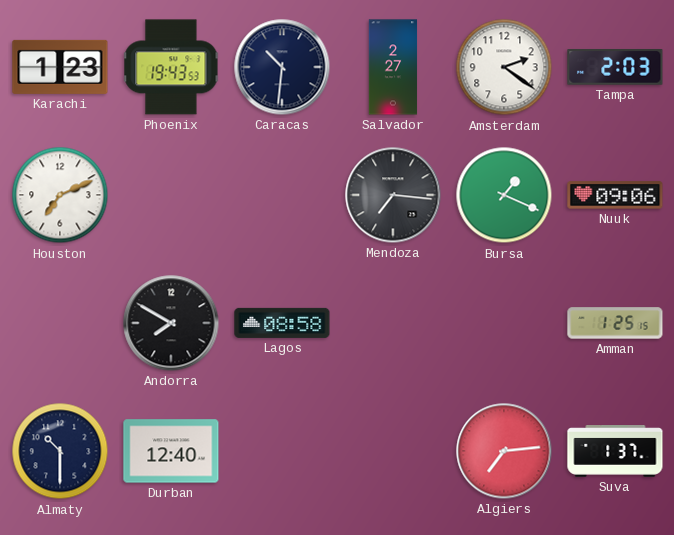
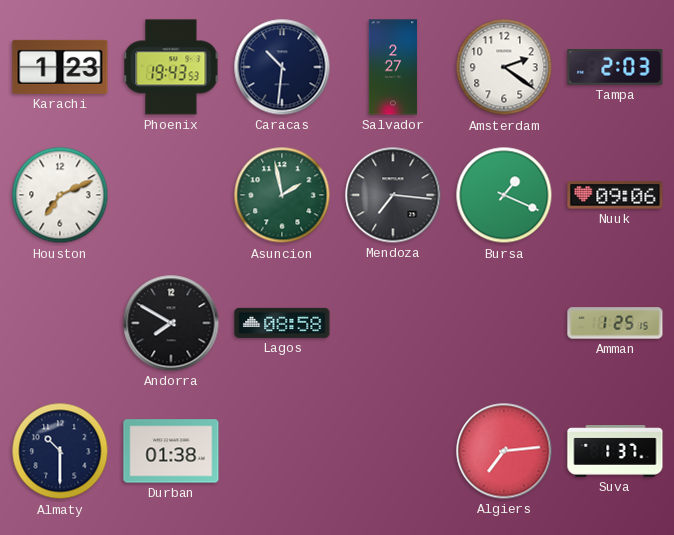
Asuncion: none -> 1:58
Durban: 12:40 -> 01:38
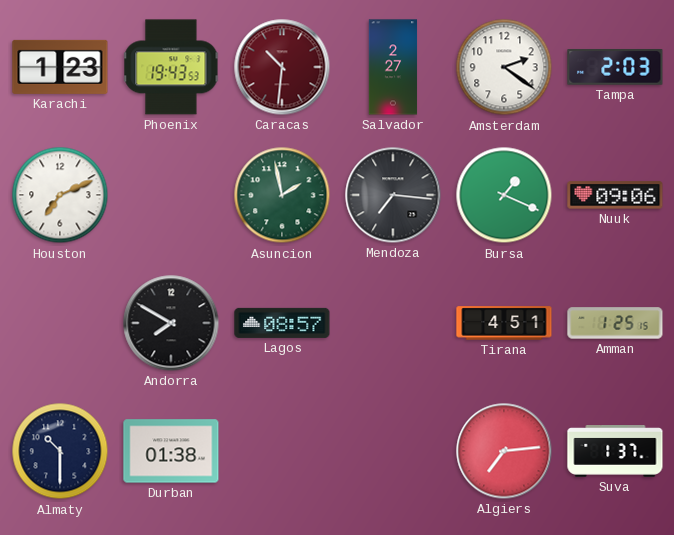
Caracas dial: navy -> burgundy
Lagos: 08:58 -> 08:57
Tirana: none -> 4:51
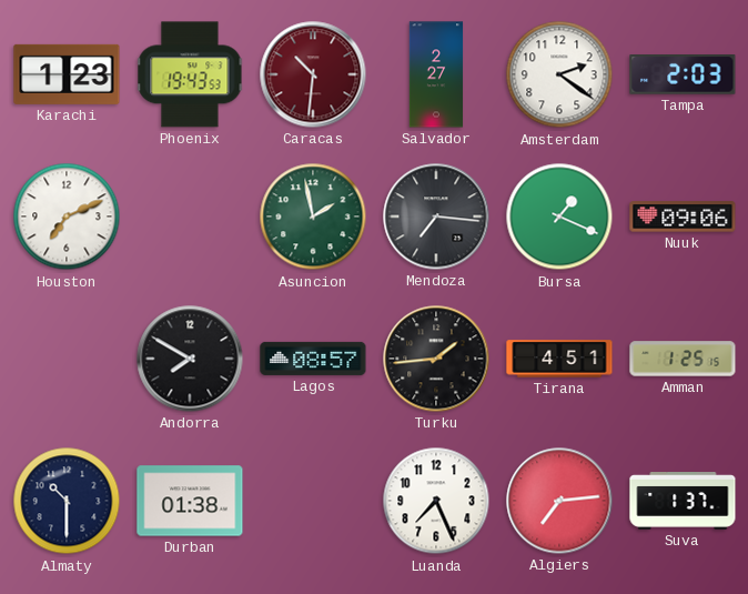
Turku: none -> 1:44
Luanda: none -> 7:26
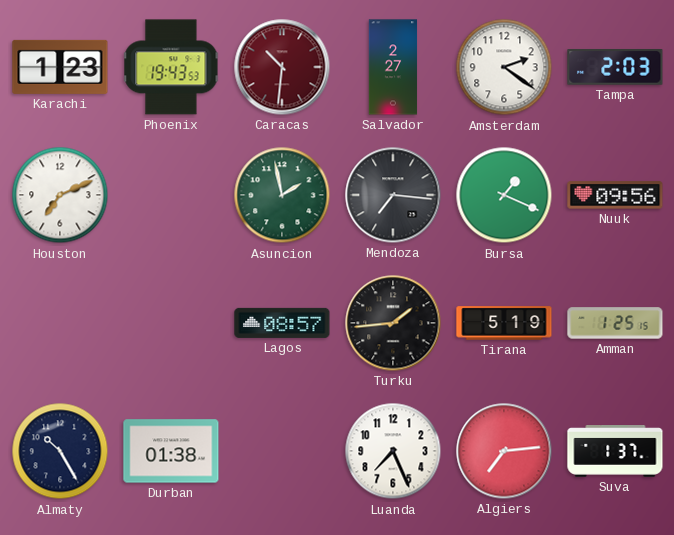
Nuuk: 09:06 -> 09:56
Andorra: 7:50 -> none
Tirana: 4:51 -> 5:19
Almaty: 10:30 -> 10:25
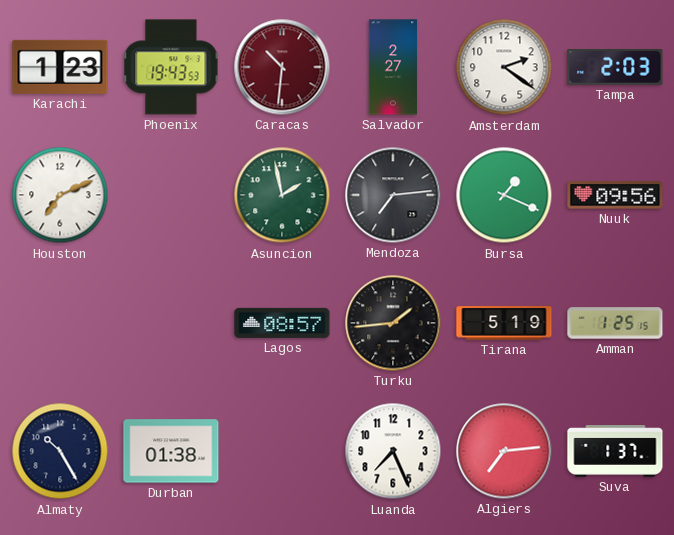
Mendoza: 7:16 -> 7:14
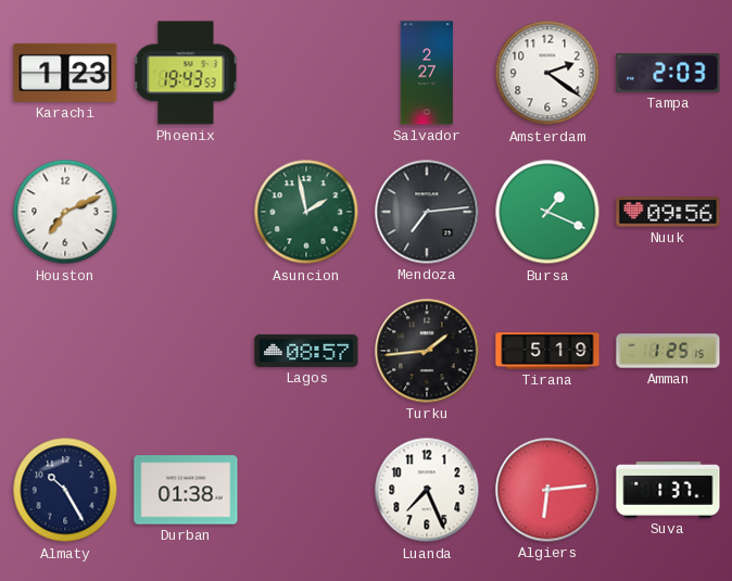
Caracas: 10:31 -> none
Algiers: 7:14 -> 6:14
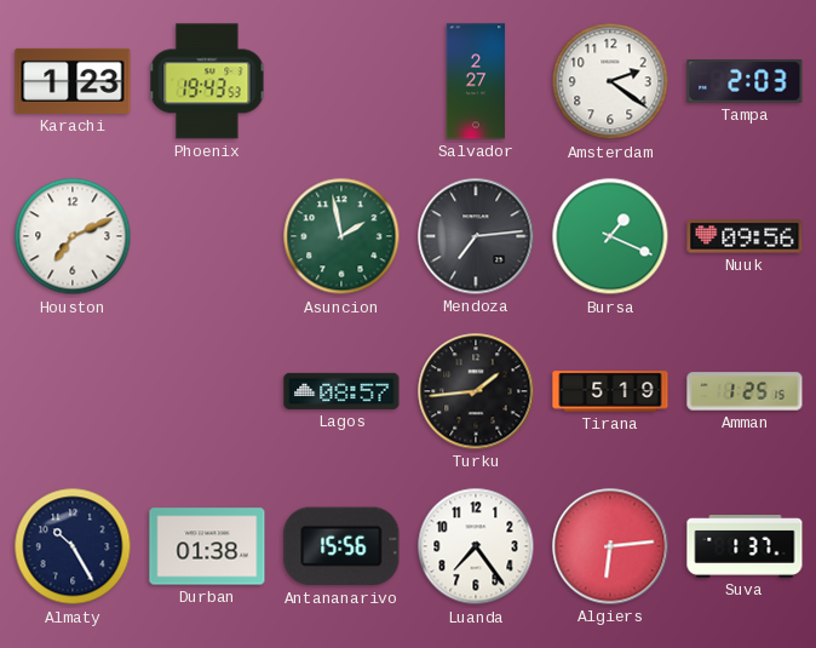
Antananarivo: none -> 15:56
Luanda: 7:26 -> 7:24
